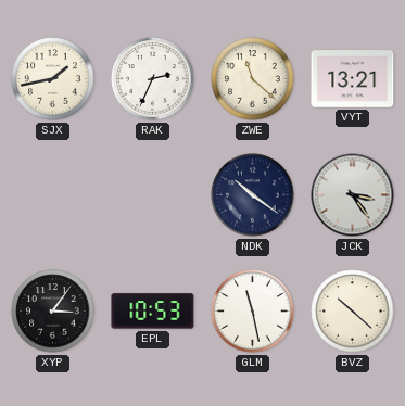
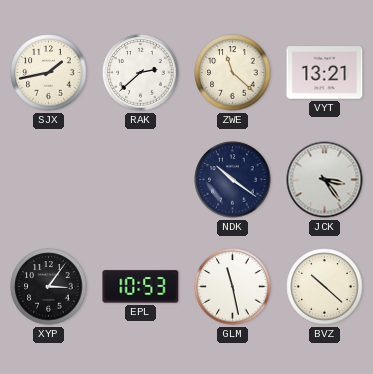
RAK: 2:34 -> 2:38
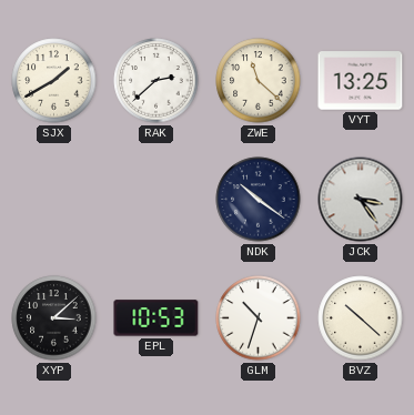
SJX: 1:43 -> 1:40
VYT: 13:21 -> 13:25
XYP: 3:06 -> 3:08
GLM: 11:28 -> 10:33
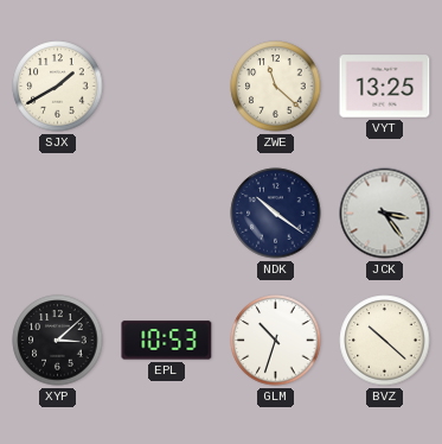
RAK: 2:38 -> none
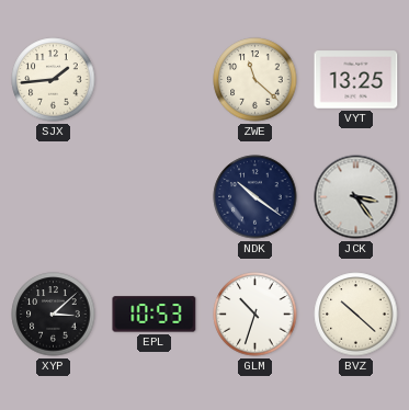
SJX: 1:40 -> 1:44
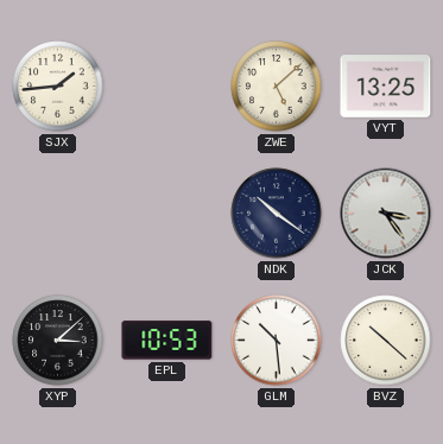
ZWE: 11:22 -> 5:08
GLM: 10:33 -> 10:29
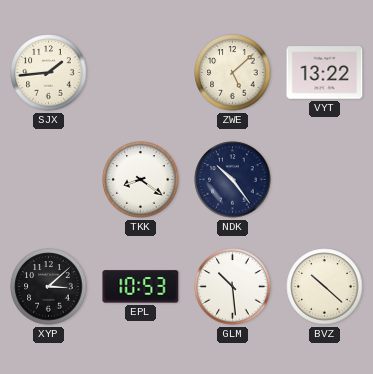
VYT: 13:25 -> 13:22
TKK: none -> 8:21
NDK: 10:21 -> 10:24
JCK: 3:24 -> none
